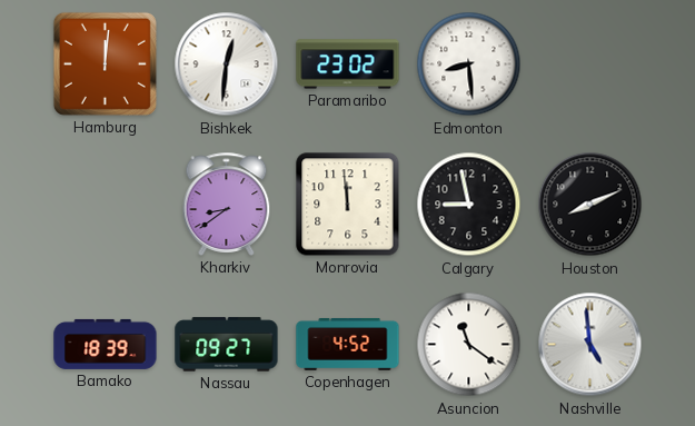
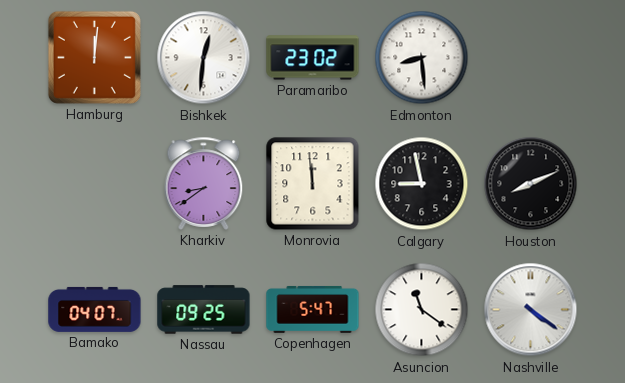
Bamako: 18:39 -> 04:07
Nassau: 09:27 -> 09:25
Copenhagen: 4:52 -> 5:47
Nashville: 4:59 -> 4:21
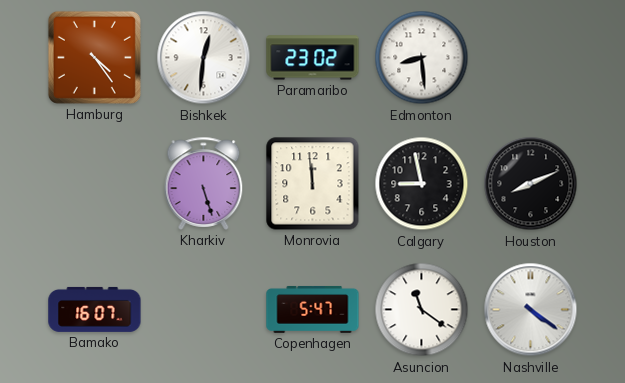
Hamburg: 12:01 -> 4:24
Kharkiv: 8:39 -> 5:27
Bamako: 04:07 -> 16:07
Nassau: 09:25 -> none
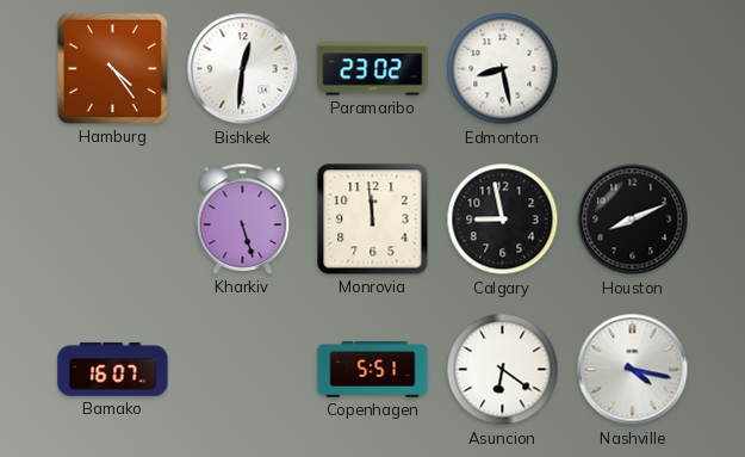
Edmonton: 8:29 -> 8:28
Copenhagen: 5:47 -> 5:51
Asuncion: 11:21 -> 6:21
Nashville: 4:21 -> 4:17
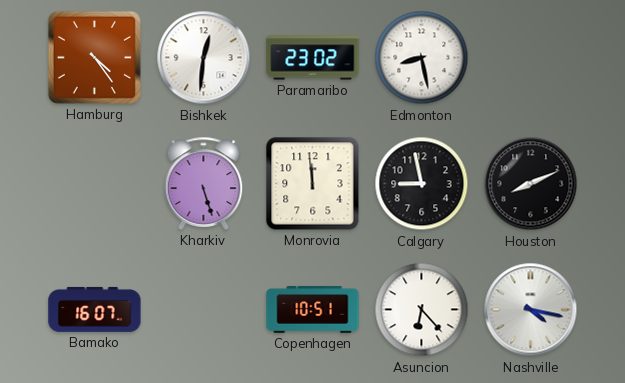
Copenhagen: 5:51 -> 10:51
Asuncion: 6:21 -> 6:23
